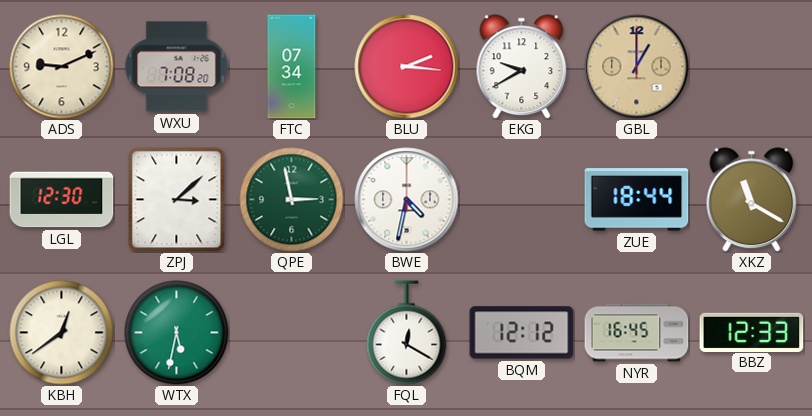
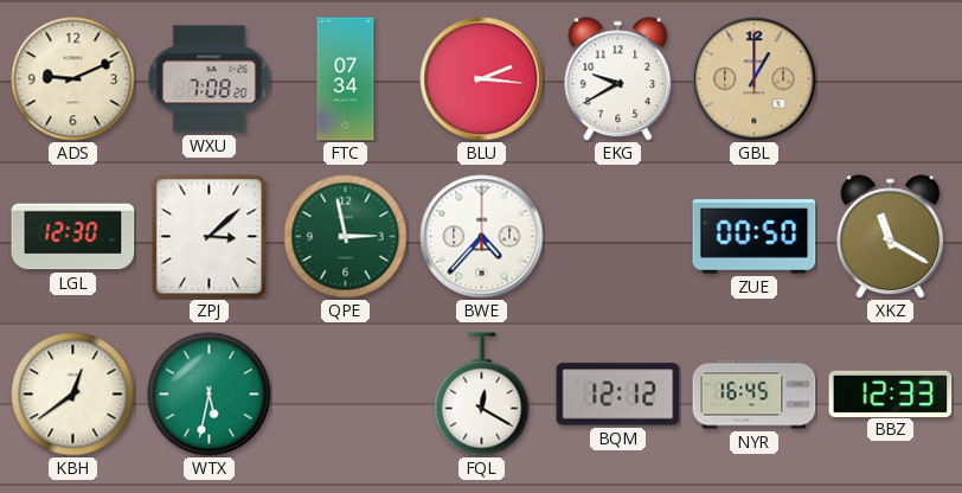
BWE: 4:32 -> 4:37
ZUE: 18:44 -> 00:50
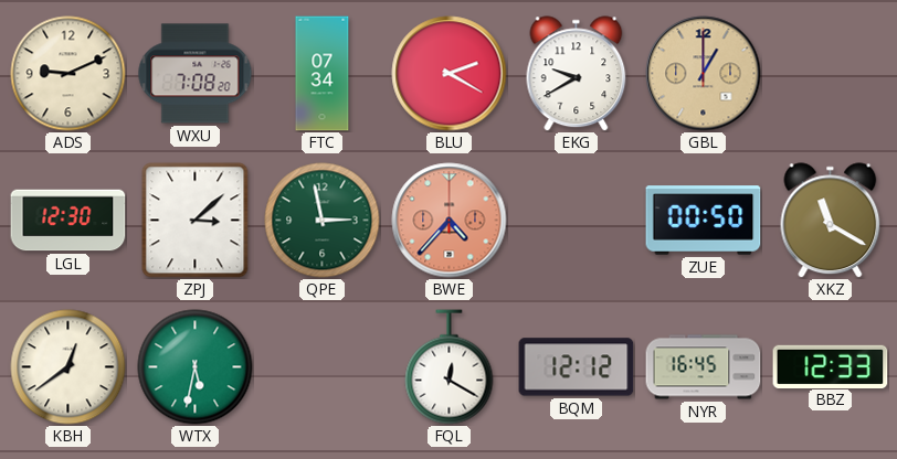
BLU: 2:16 -> 2:20
BWE dial: white -> salmon
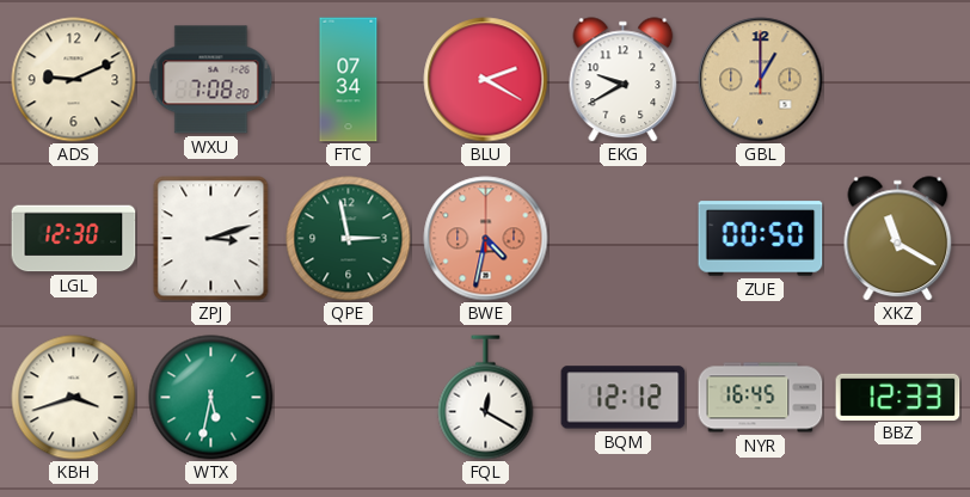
ZPJ: 3:08 -> 3:12
BWE: 4:37 -> 4:32
KBH: 12:39 -> 3:42
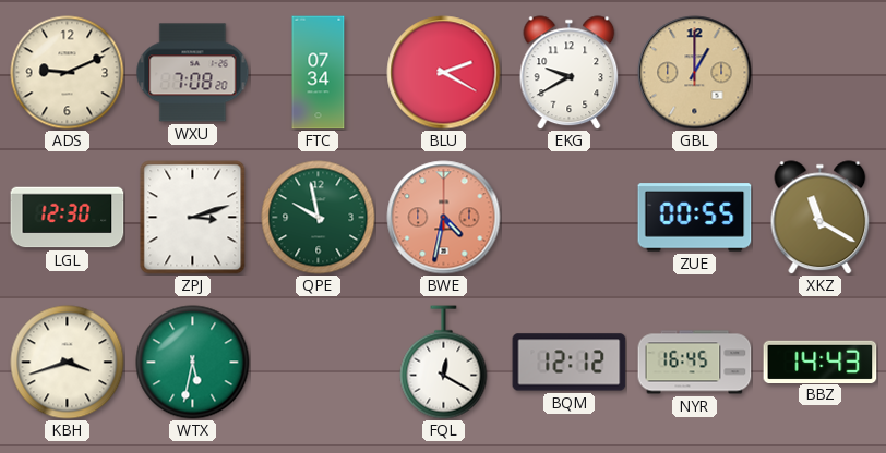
QPE: 2:58 -> 9:58
ZUE: 00:50 -> 00:55
BBZ: 12:33 -> 14:43
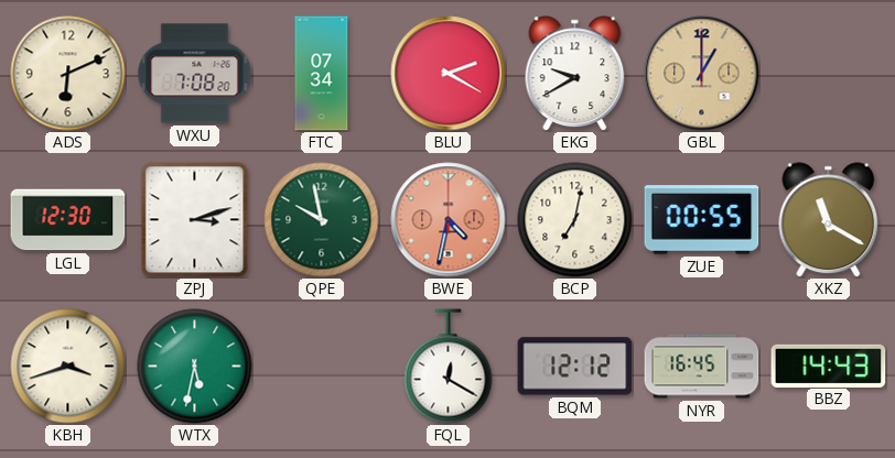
ADS: 9:11 -> 6:11
BCP: none -> 7:02
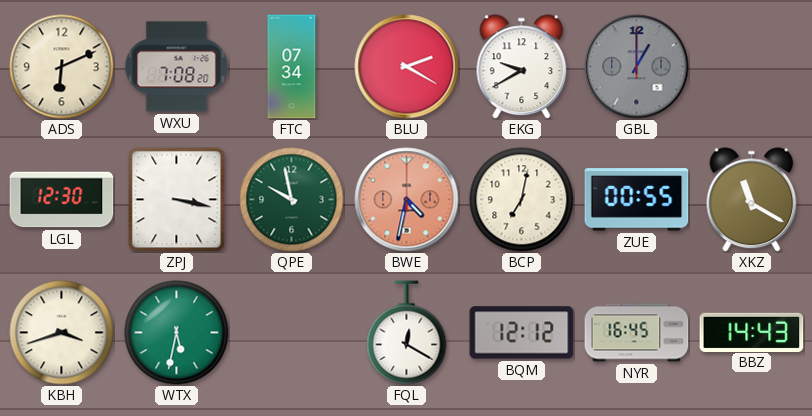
GBL dial: champagne -> grey
ZPJ: 3:12 -> 3:17
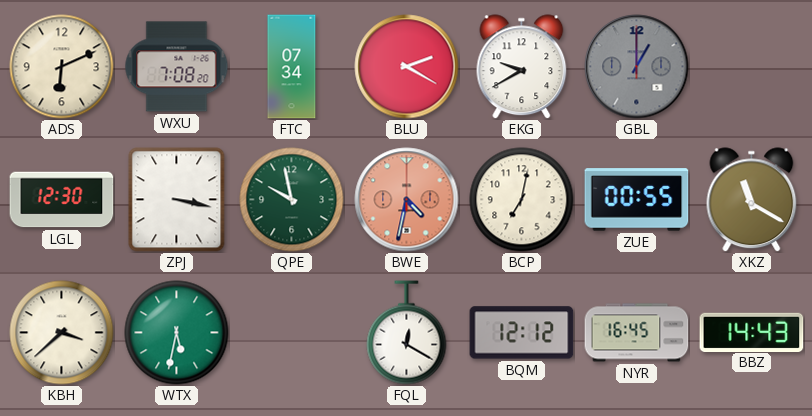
KBH: 3:42 -> 3:38
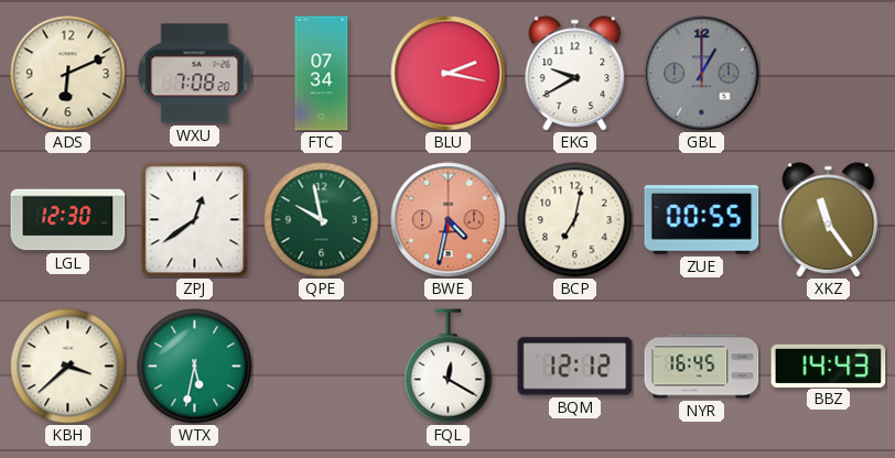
BLU: 2:20 -> 2:17
ZPJ: 3:17 -> 12:39
XKZ: 11:20 -> 11:24
